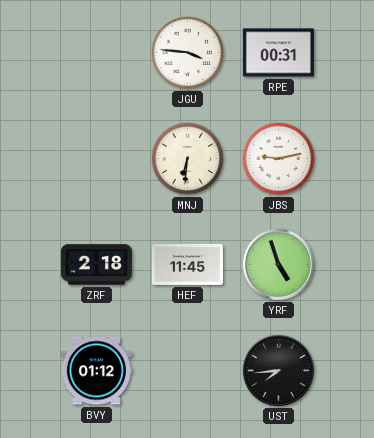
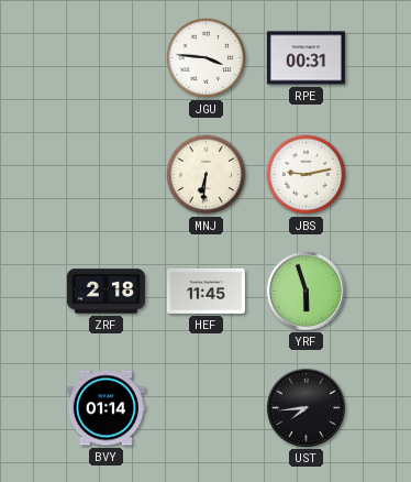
YRF: 4:57 -> 5:57
BVY: 01:12 -> 01:14
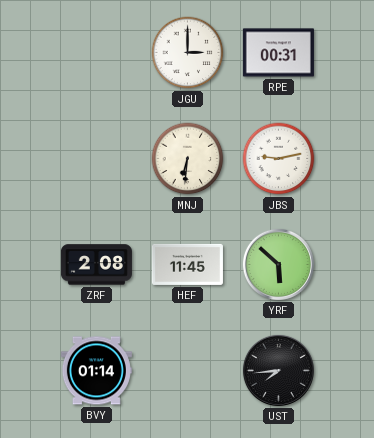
JGU: 3:46 -> 3:00
ZRF: 2:18 -> 2:08
YRF: 5:57 -> 5:52
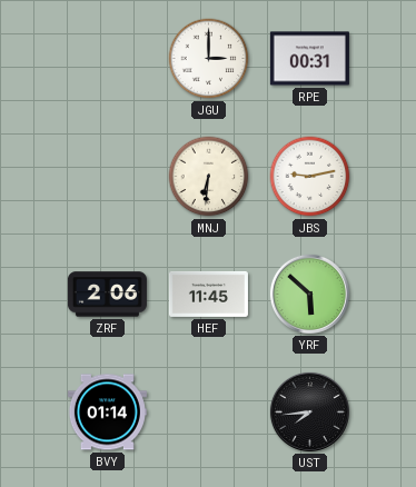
ZRF: 2:08 -> 2:06
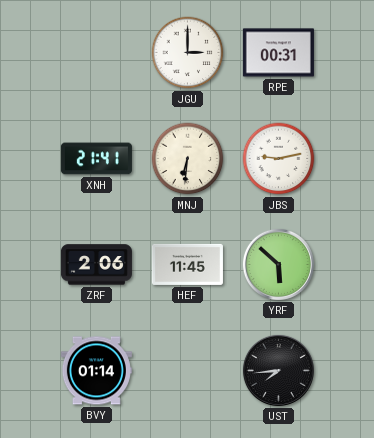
XNH: none -> 21:41
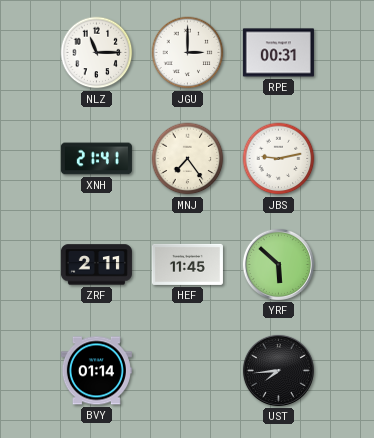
NLZ: none -> 11:15
MNJ: 6:31 -> 7:24
ZRF: 2:06 -> 2:11
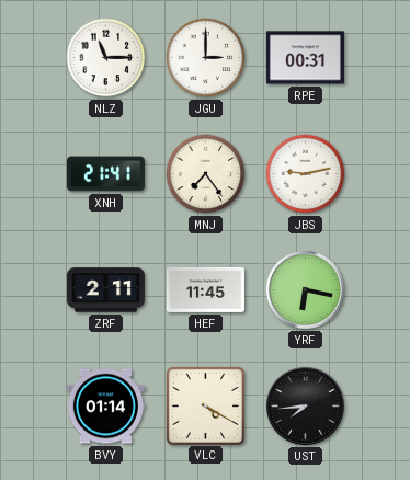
YRF: 5:52 -> 6:17
VLC: none -> 4:20
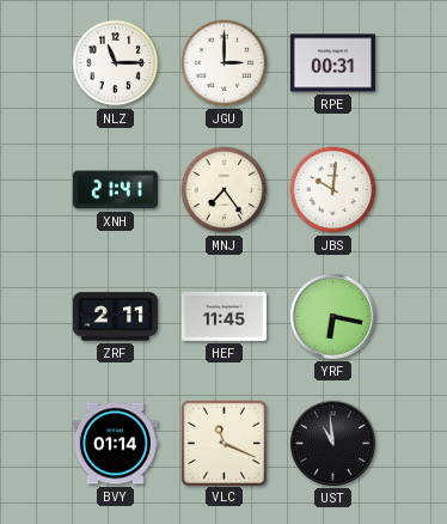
JBS: 9:13 -> 10:01
VLC: 4:20 -> 11:19
UST: 7:44 -> 10:59
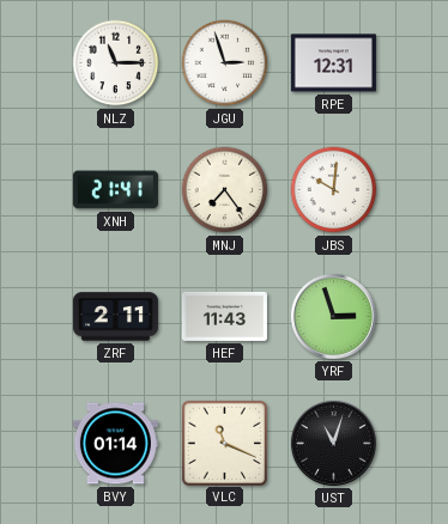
JGU: 3:00 -> 2:57
RPE: 00:31 -> 12:31
HEF: 11:45 -> 11:43
YRF: 6:17 -> 2:57
UST: 10:59 -> 11:03
